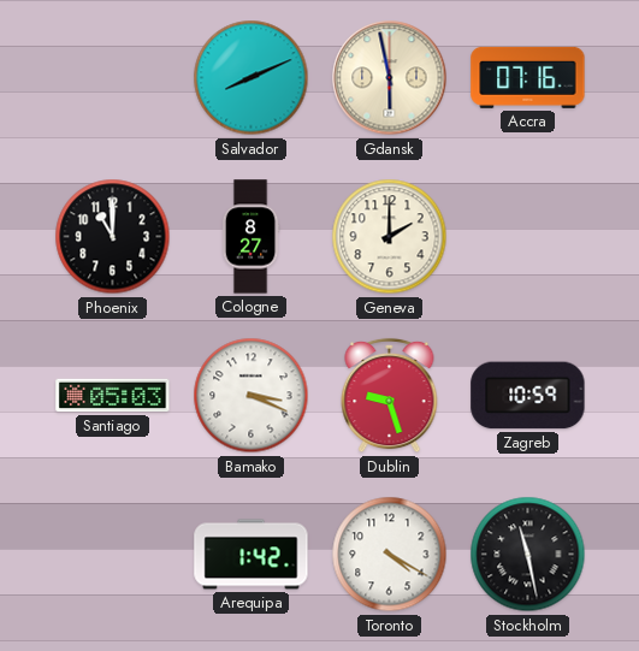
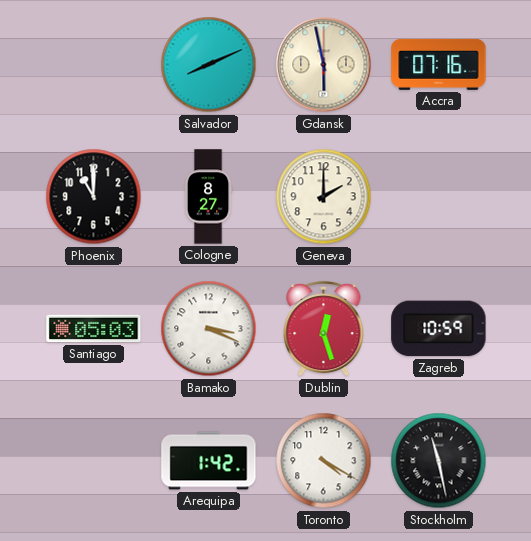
Dublin: 9:27 -> 12:27
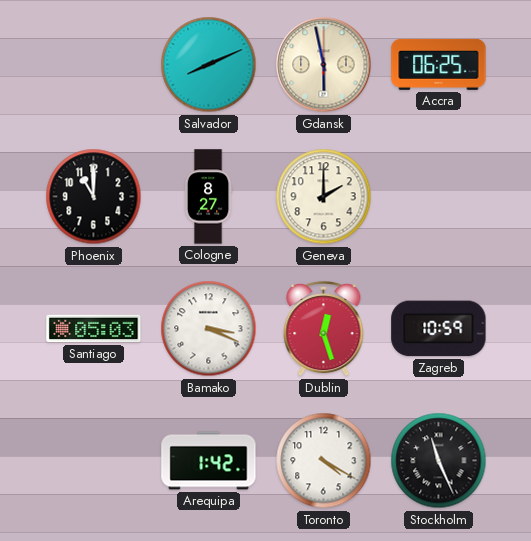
Accra: 07:16 -> 06:25
Stockholm: 11:28 -> 11:26
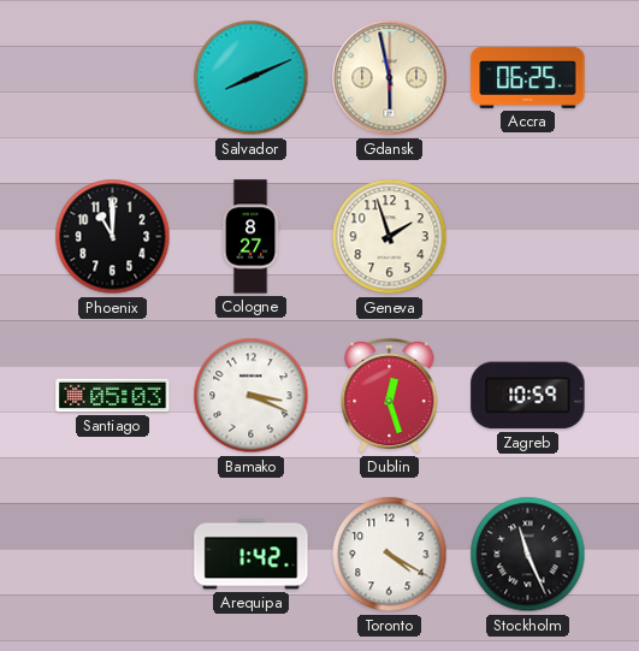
Geneva: 2:00 -> 1:57
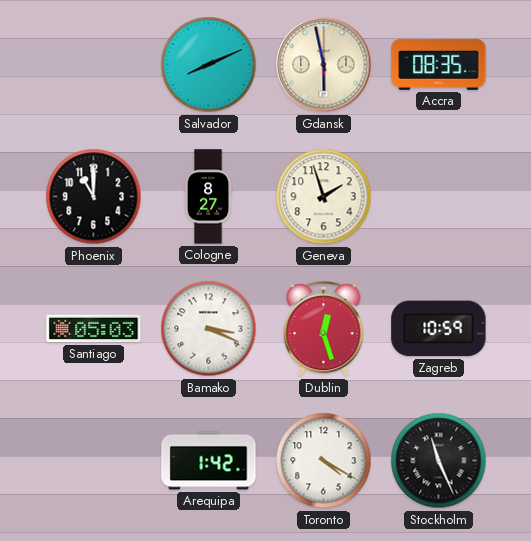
Accra: 06:25 -> 08:35
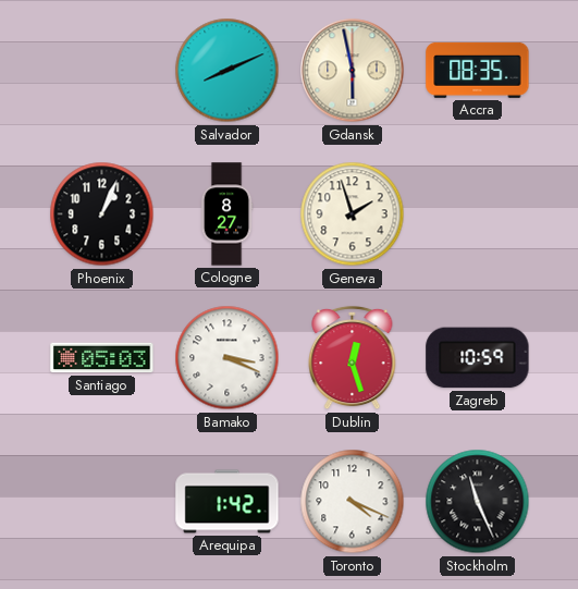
Phoenix: 11:00 -> 1:04
Toronto: 4:20 -> 4:19
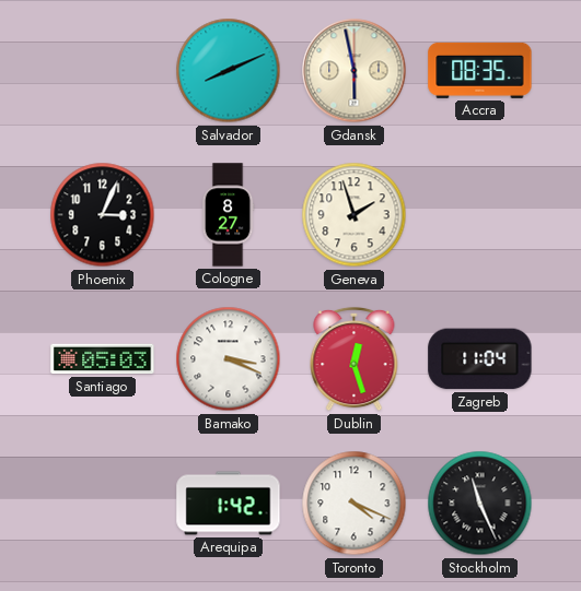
Phoenix: 1:04 -> 3:04
Zagreb: 10:59 -> 11:04
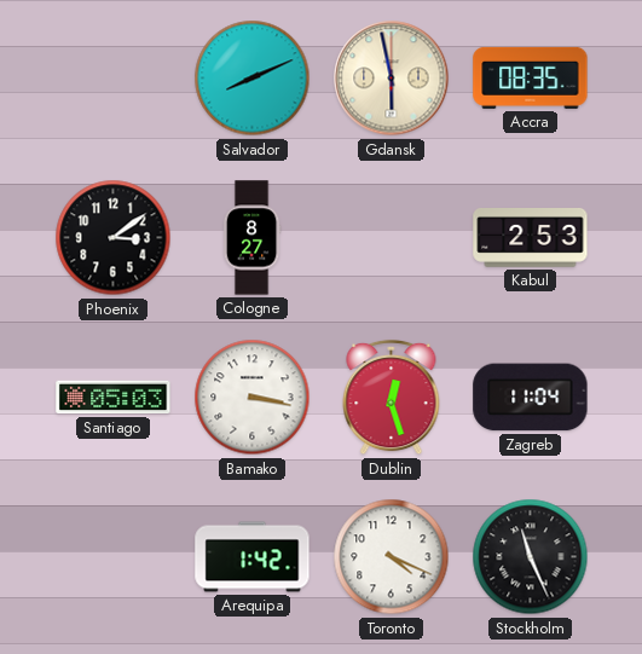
Phoenix: 3:04 -> 3:09
Geneva: 1:57 -> none
Kabul: none -> 2:53
Bamako: 3:19 -> 3:17
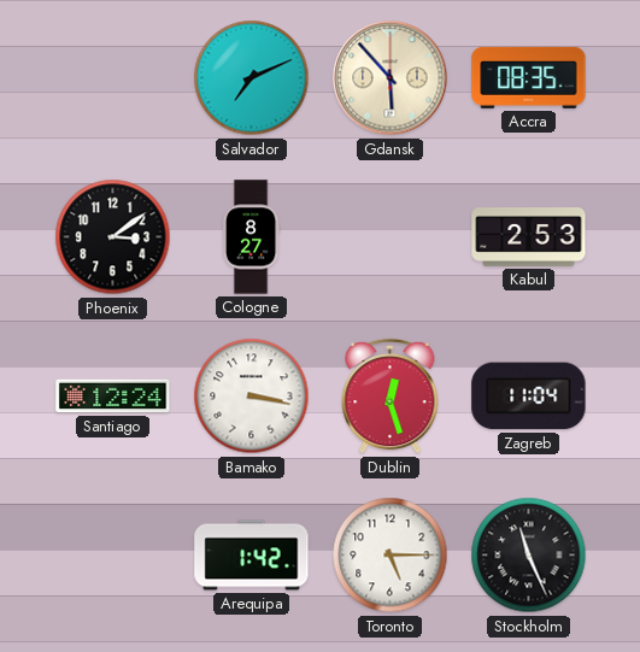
Salvador: 8:11 -> 7:11
Gdansk: 5:58 -> 5:53
Santiago: 05:03 -> 12:24
Toronto: 4:19 -> 5:15
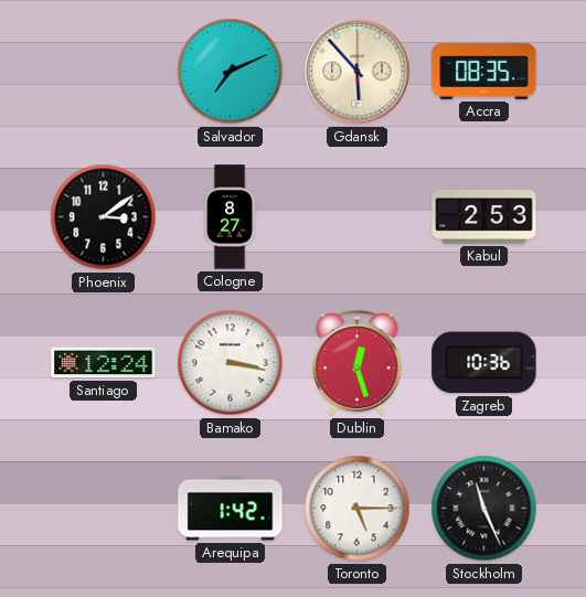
Zagreb: 11:04 -> 10:36
